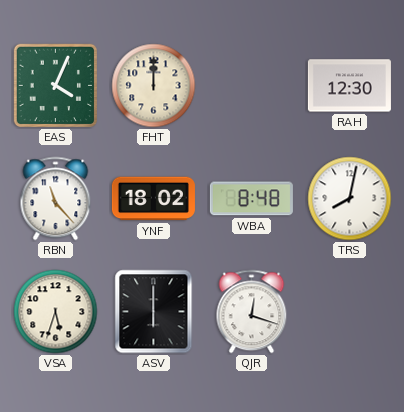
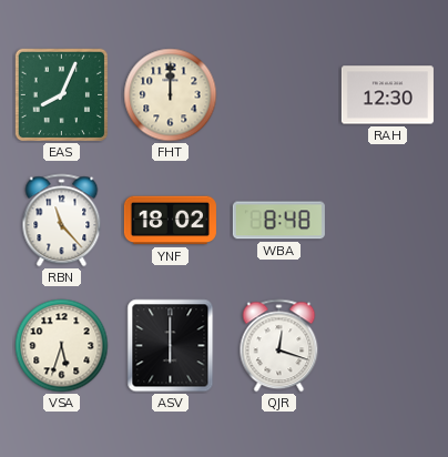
EAS: 4:04 -> 8:04
TRS: 8:02 -> none
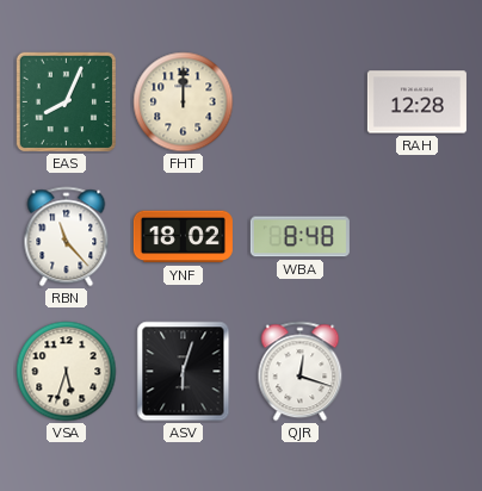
RAH: 12:30 -> 12:28
ASV: 6:00 -> 6:03
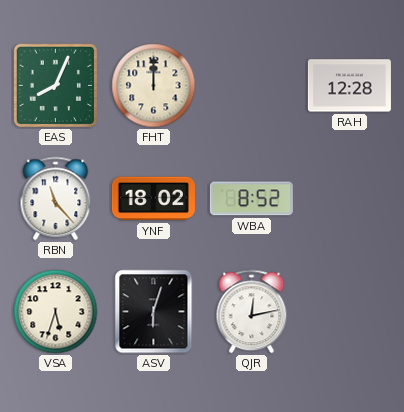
WBA: 8:48 -> 8:52
QJR: 12:18 -> 12:13
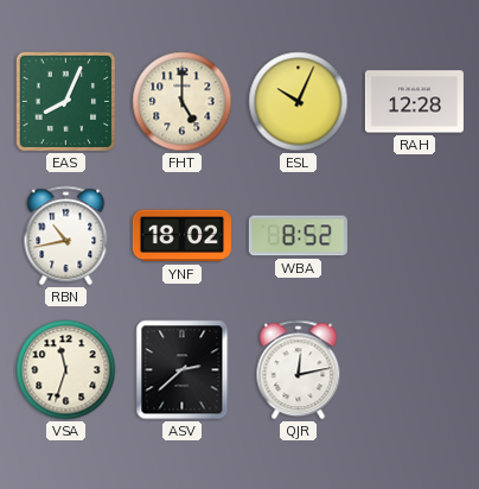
FHT: 12:00 -> 5:00
ESL: none -> 10:04
RBN: 11:23 -> 10:43
VSA: 5:33 -> 11:33
ASV: 6:03 -> 2:38
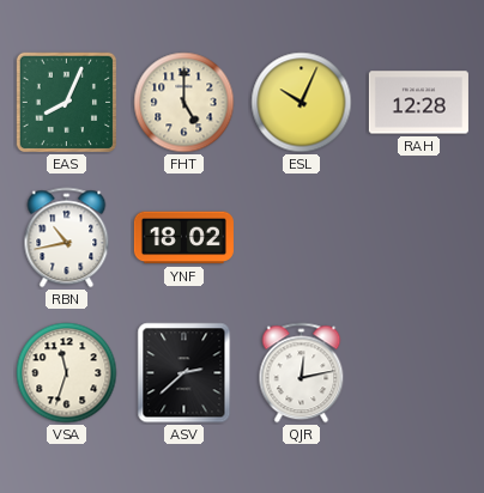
WBA: 8:52 -> none
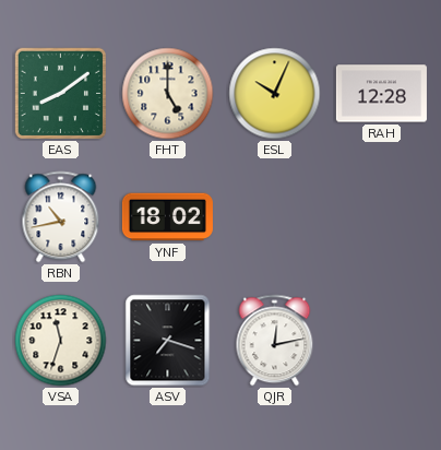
EAS: 8:04 -> 8:09
ASV: 2:38 -> 7:18
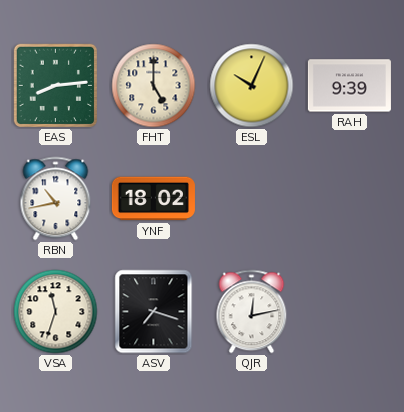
EAS: 8:09 -> 8:14
RAH: 12:28 -> 9:39
